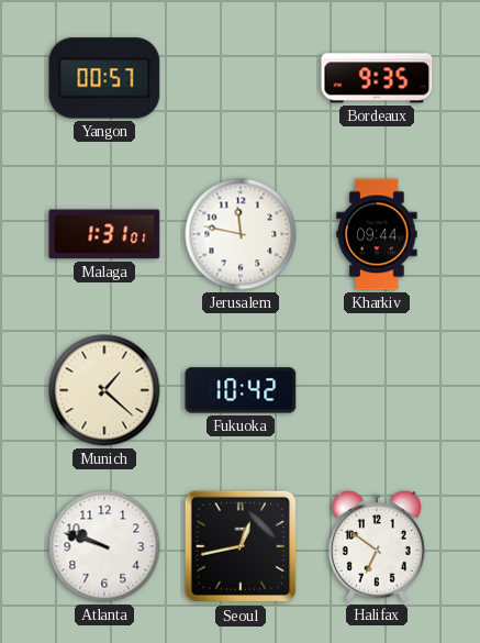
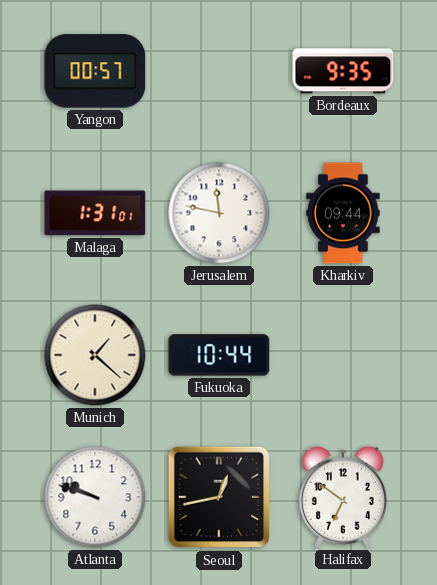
Fukuoka: 10:42 -> 10:44
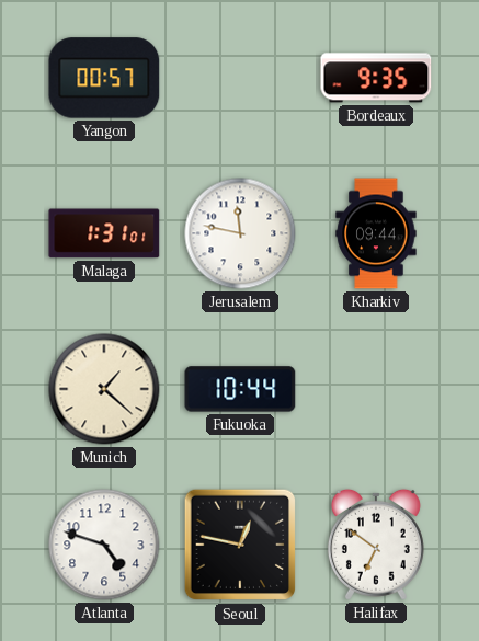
Atlanta: 9:48 -> 4:48
Seoul: 12:43 -> 12:47
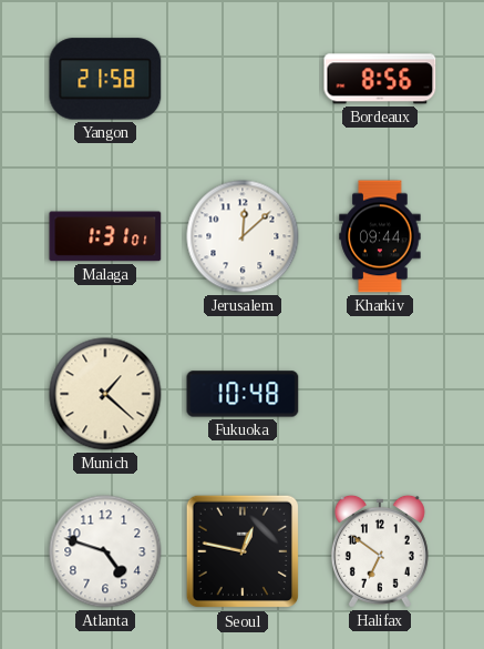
Yangon: 00:57 -> 21:58
Bordeaux: 9:35 -> 8:56
Jerusalem: 11:47 -> 12:08
Fukuoka: 10:44 -> 10:48
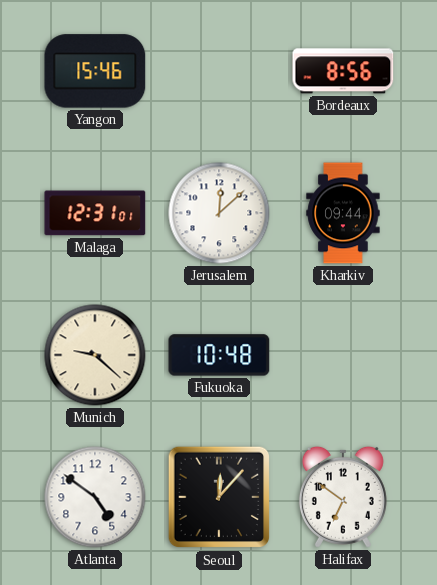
Yangon: 21:58 -> 15:46
Malaga: 1:31 -> 12:31
Munich: 1:22 -> 9:22
Atlanta: 4:48 -> 4:51
Seoul: 12:47 -> 12:07
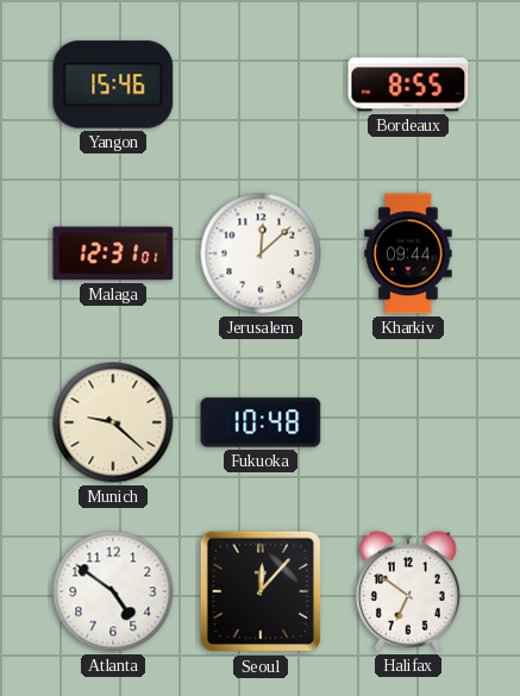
Bordeaux: 8:56 -> 8:55
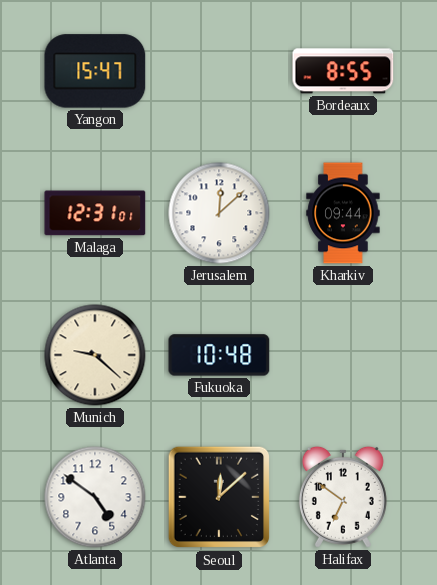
Yangon: 15:46 -> 15:47
Seoul: 12:07 -> 12:08
